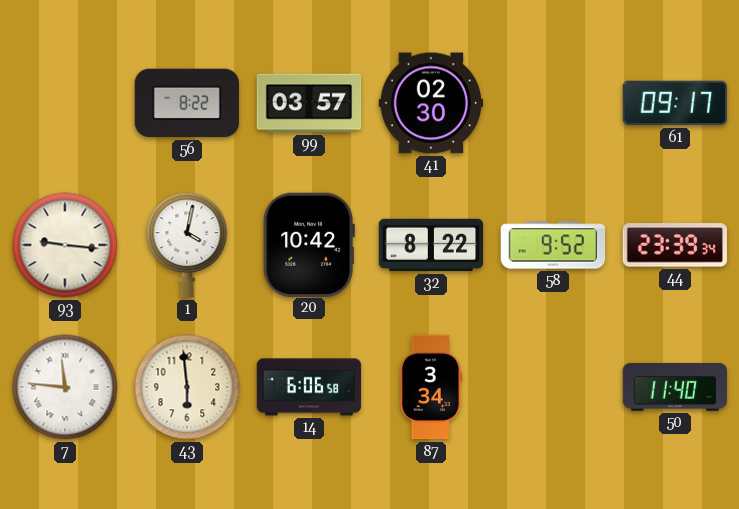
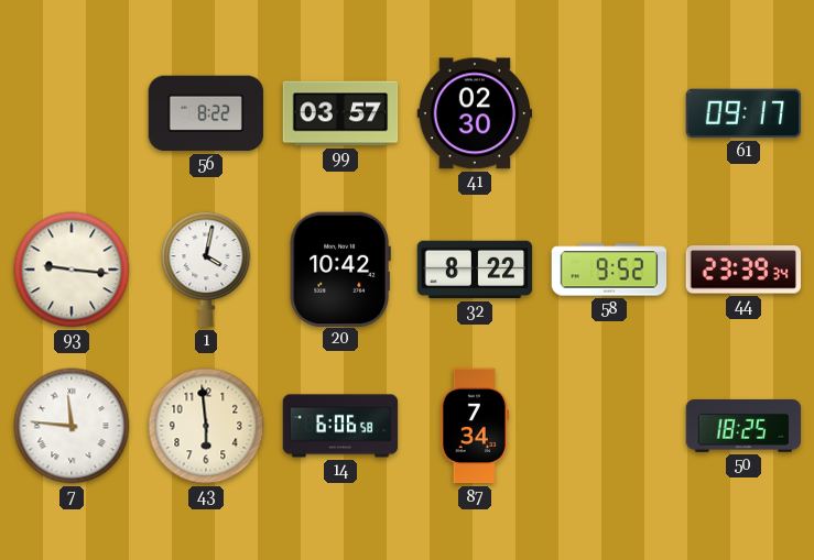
87: 3:34 -> 7:34
50: 11:40 -> 18:25
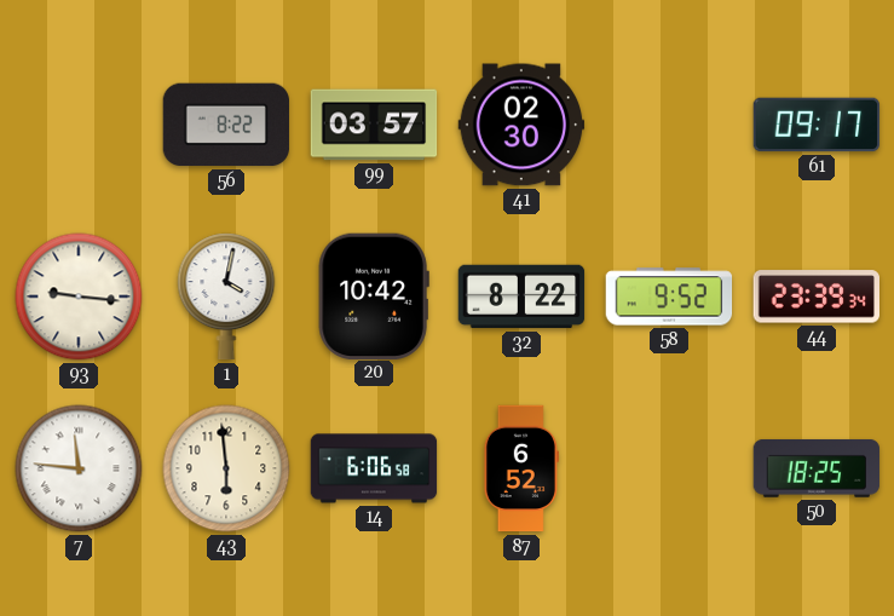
87: 7:34 -> 6:52
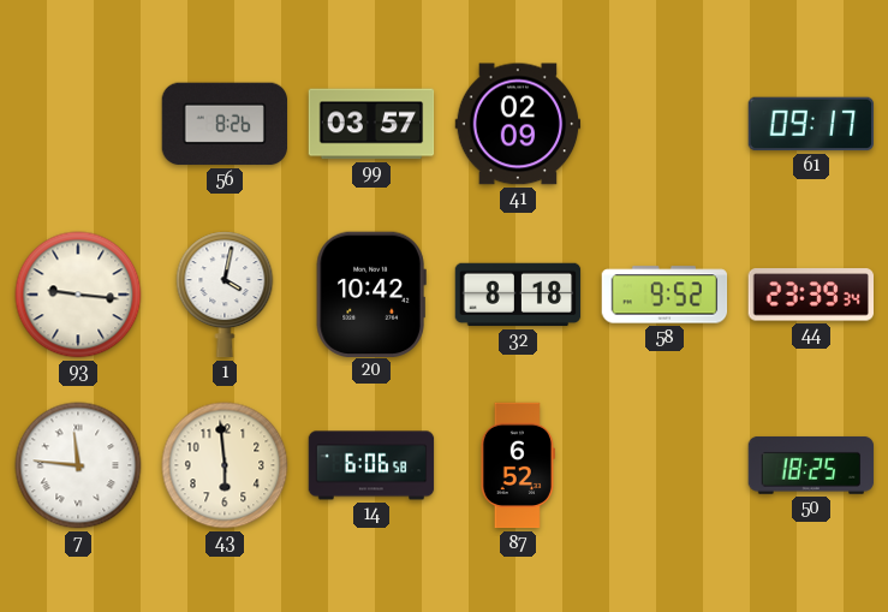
56: 8:22 -> 8:26
41: 02:30 -> 02:09
32: 8:22 -> 8:18
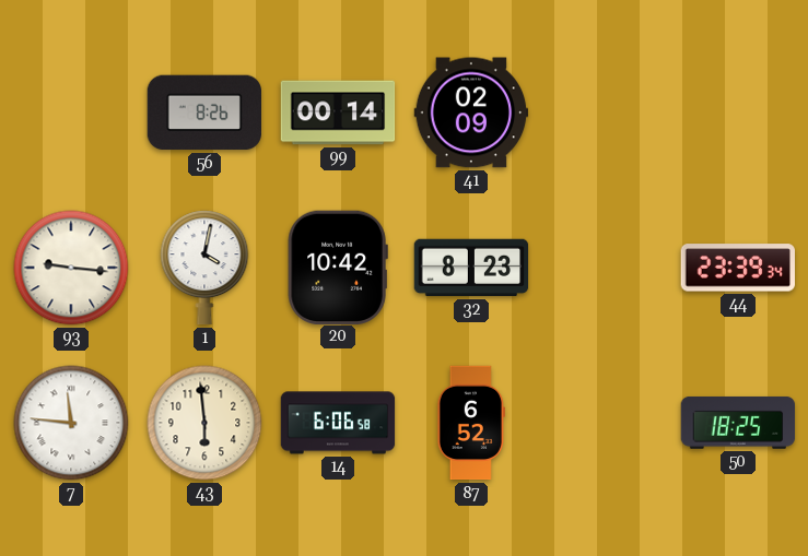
99: 03:57 -> 00:14
61: 09:17 -> none
32: 8:18 -> 8:23
58: 9:52 -> none
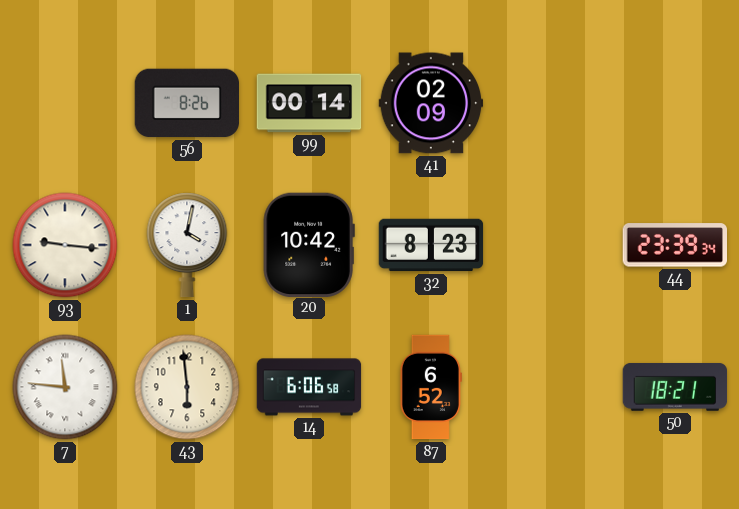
50: 18:25 -> 18:21
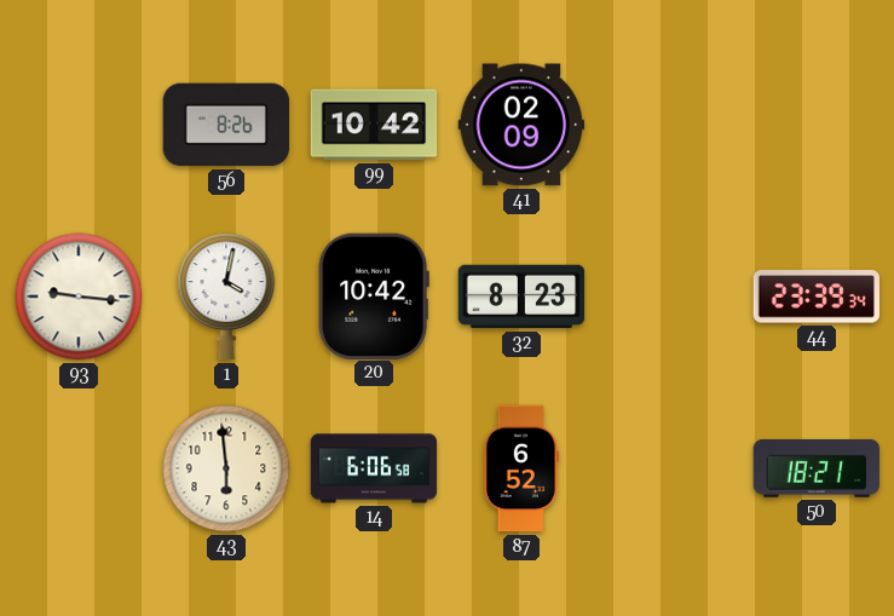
99: 00:14 -> 10:42
7: 11:46 -> none
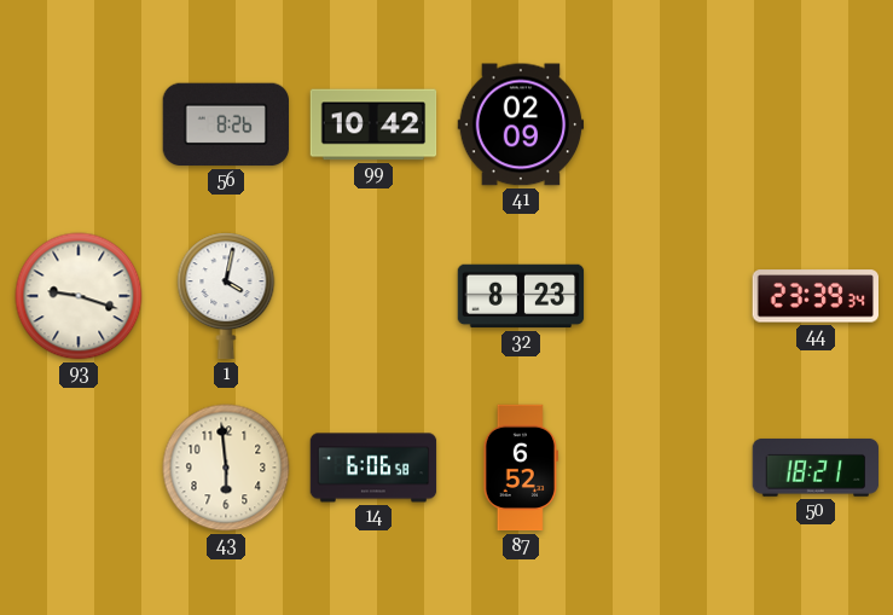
93: 9:16 -> 9:18
20: 10:42 -> none
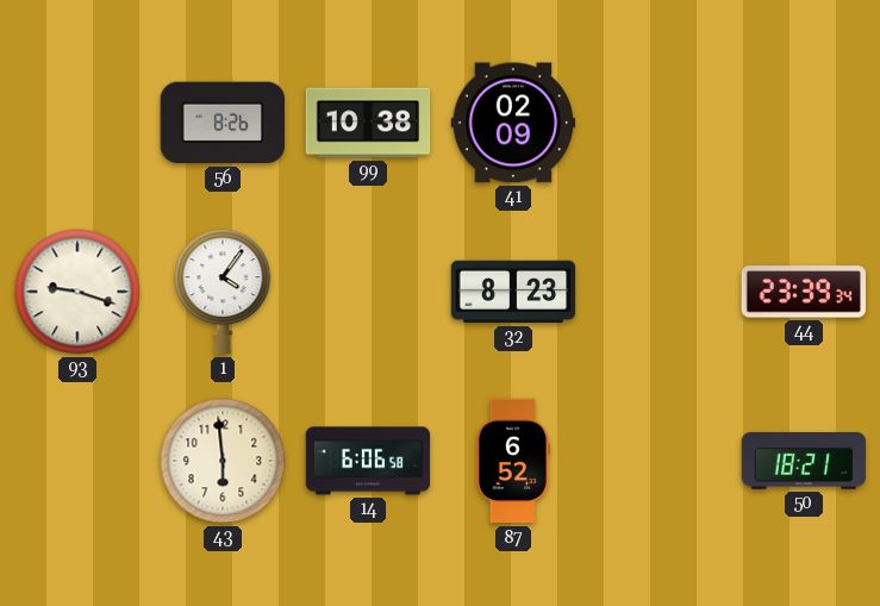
99: 10:42 -> 10:38
1: 4:02 -> 4:06
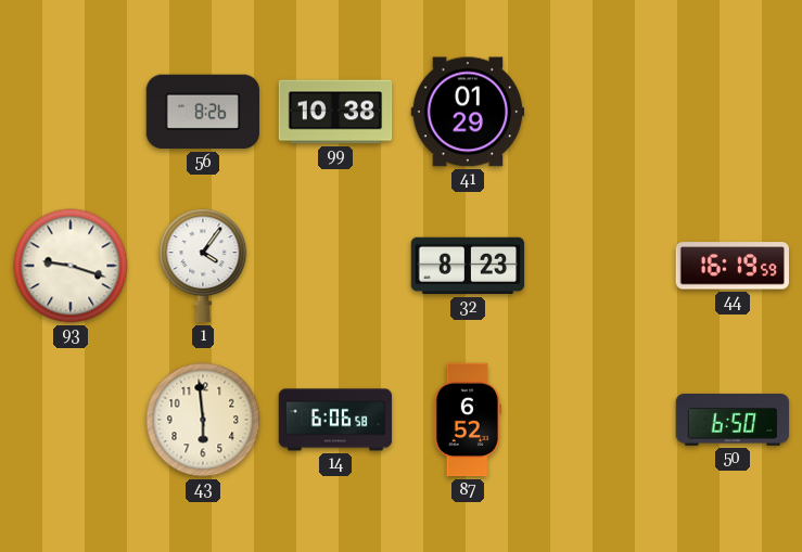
41: 02:09 -> 01:29
44: 23:39 -> 16:19
50: 18:21 -> 6:50
